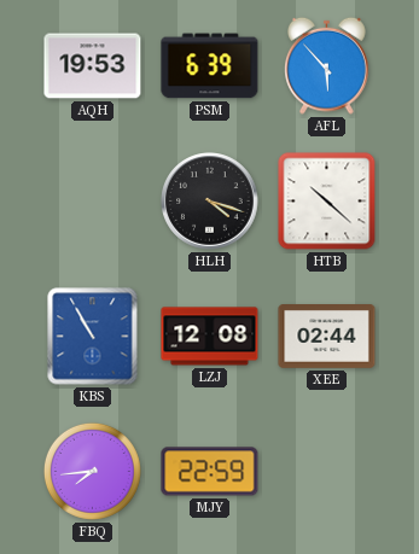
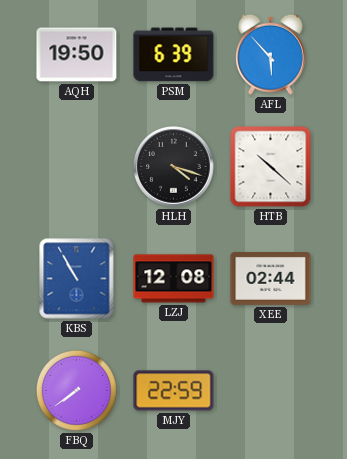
AQH: 19:53 -> 19:50
FBQ: 7:44 -> 7:39
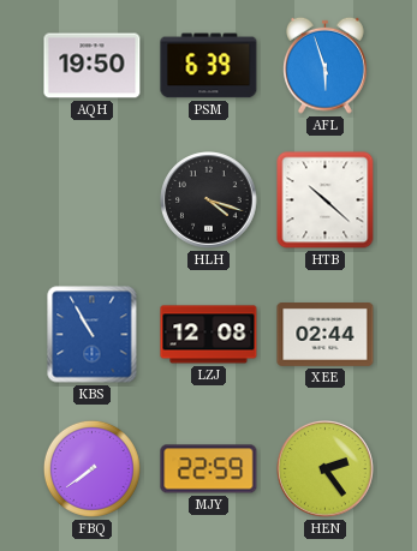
AFL: 5:53 -> 5:57
HEN: none -> 2:24
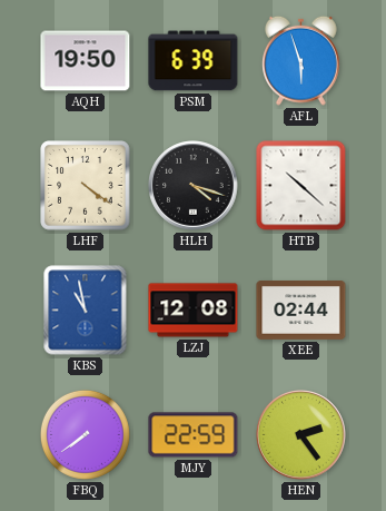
LHF: none -> 4:21
KBS: 10:55 -> 10:58
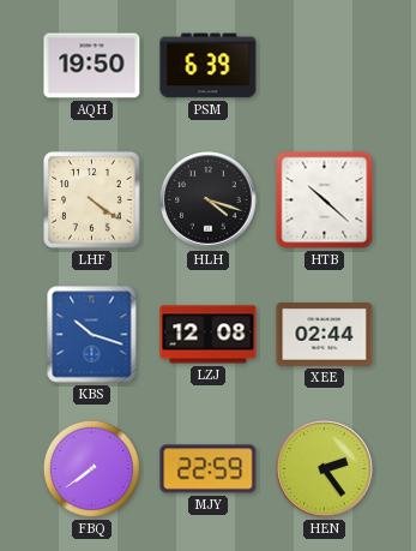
AFL: 5:57 -> none
KBS: 10:58 -> 10:18
